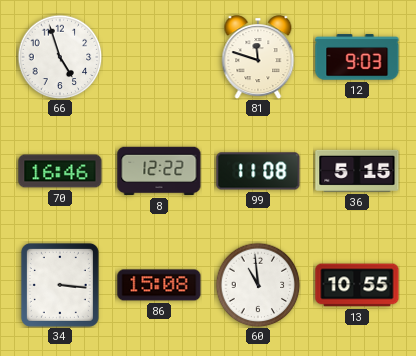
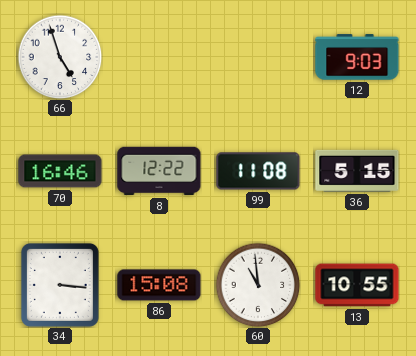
81: 11:48 -> none
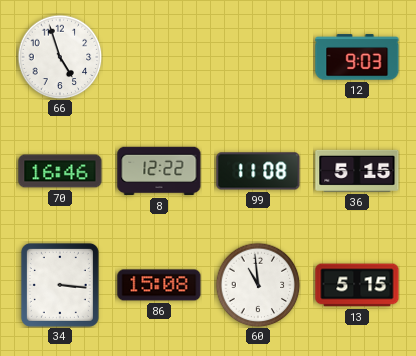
13: 10:55 -> 5:15
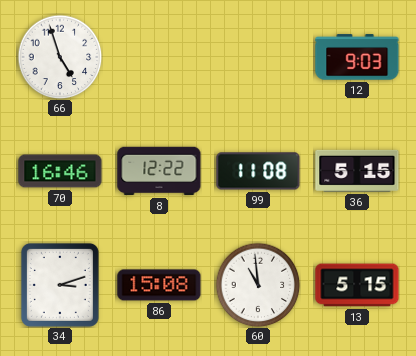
34: 3:16 -> 3:12
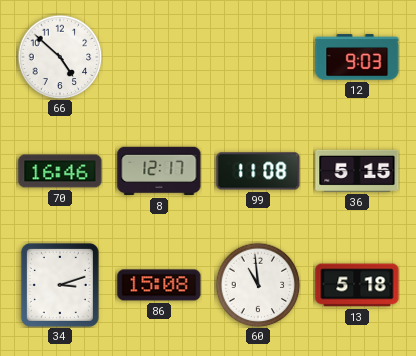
66: 4:57 -> 4:52
8: 12:22 -> 12:17
13: 5:15 -> 5:18
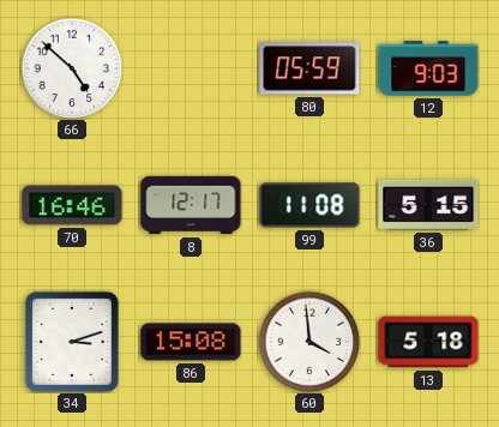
80: none -> 05:59
60: 10:59 -> 3:59
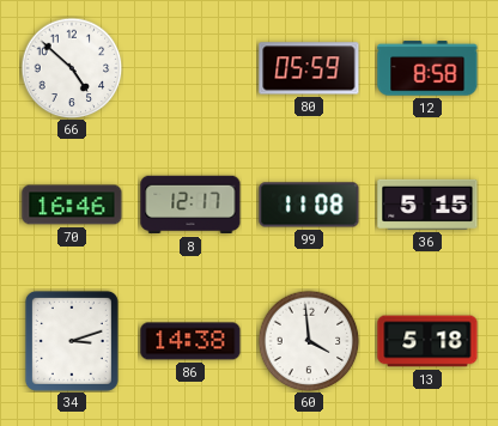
12: 9:03 -> 8:58
86: 15:08 -> 14:38
